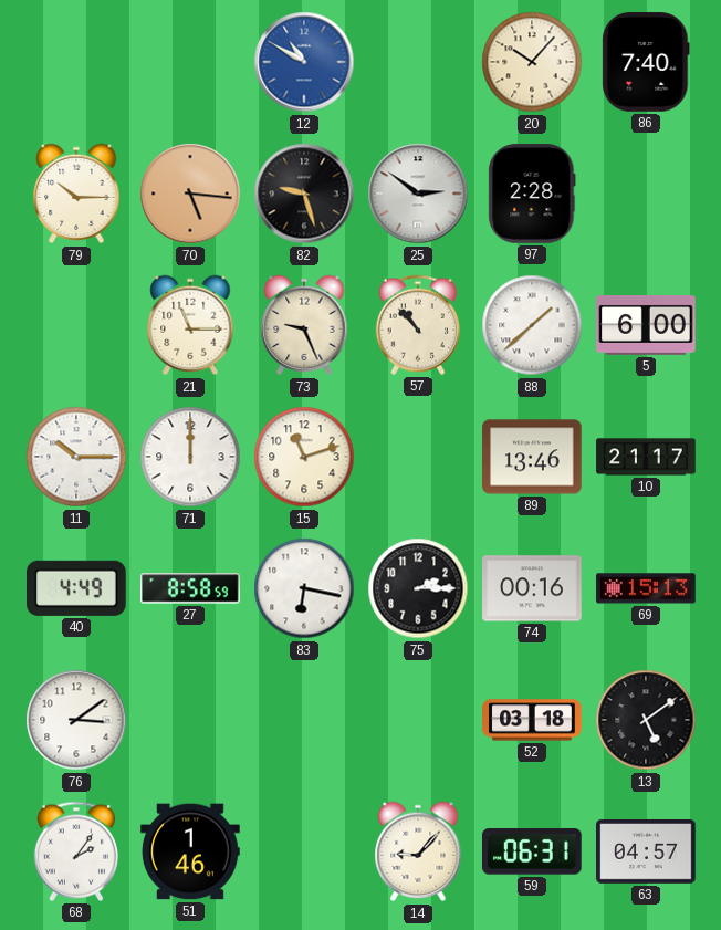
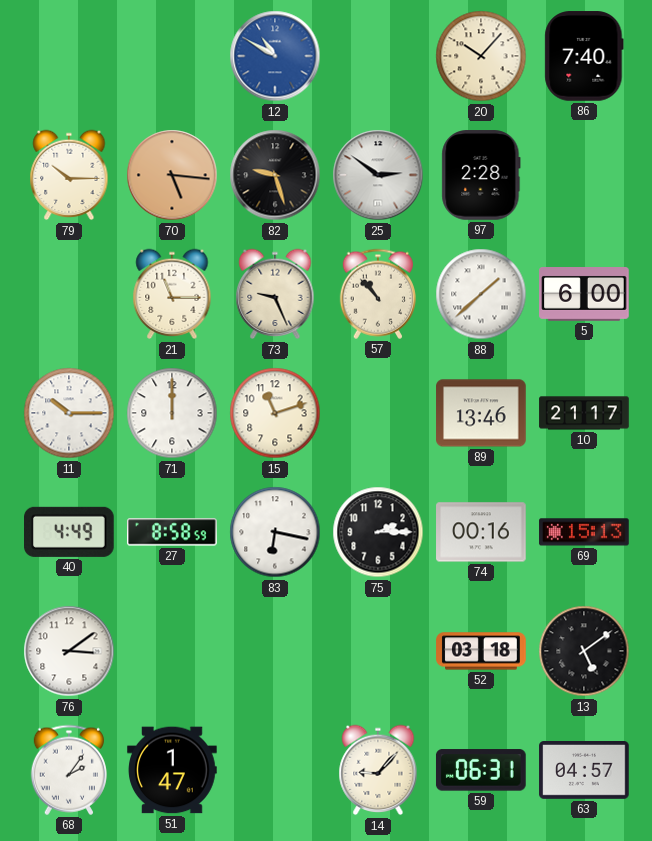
51: 1:46 -> 1:47
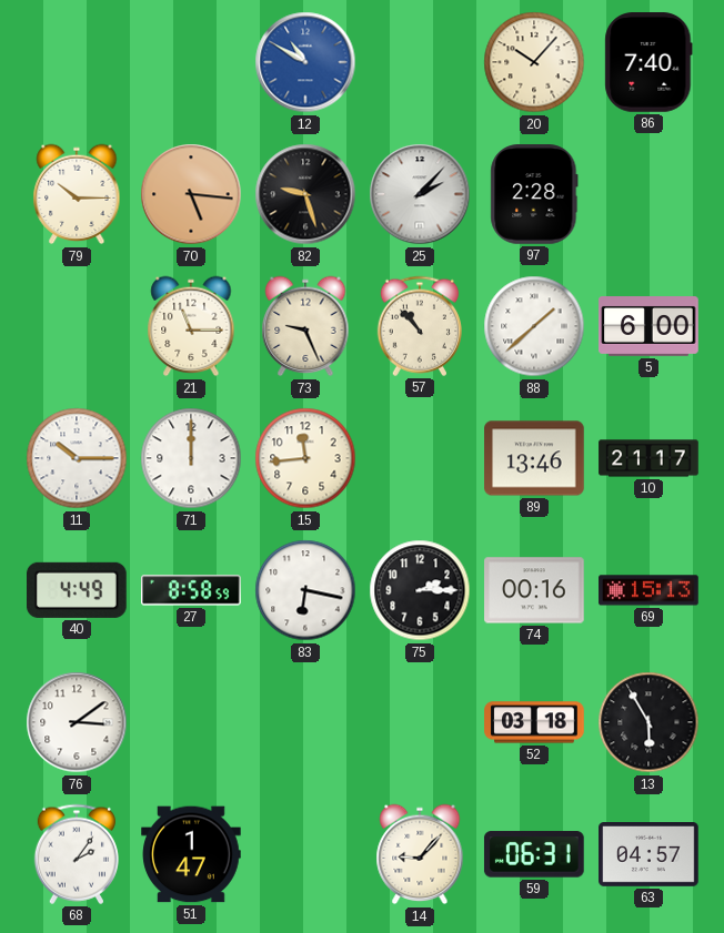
25: 2:51 -> 2:07
15: 11:12 -> 11:44
13: 5:09 -> 5:55
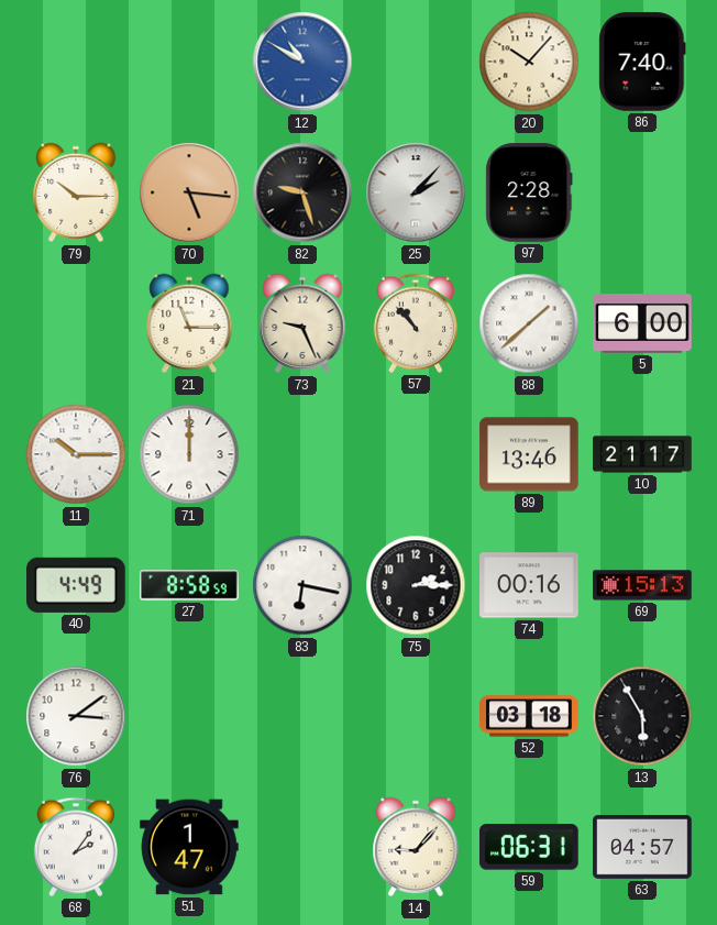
15: 11:44 -> none
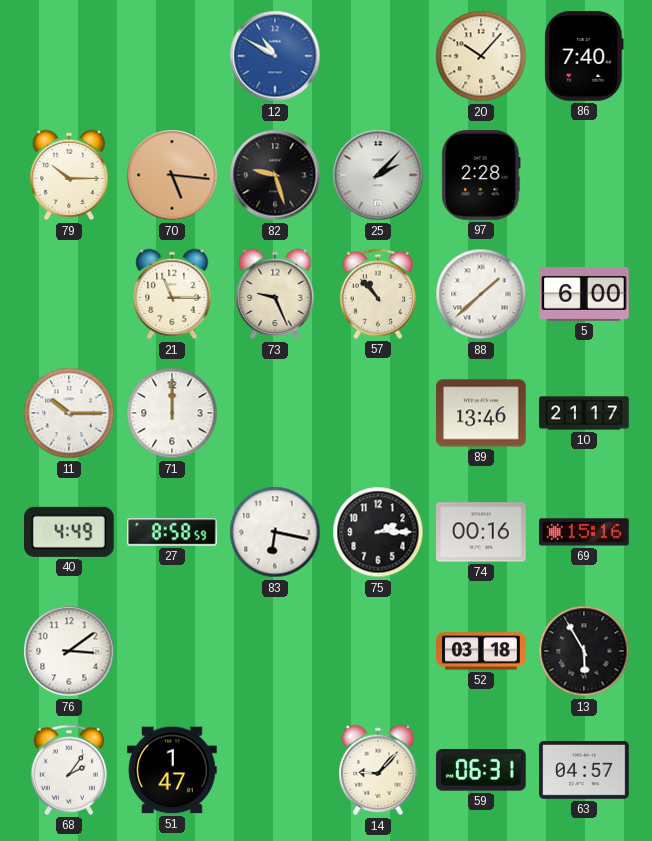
69: 15:13 -> 15:16
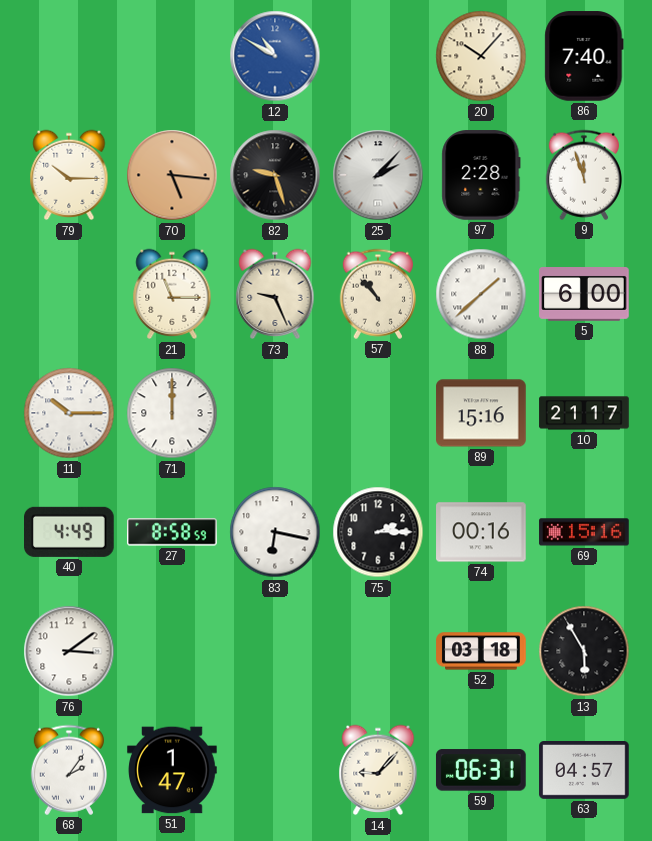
9: none -> 11:57
89: 13:46 -> 15:16
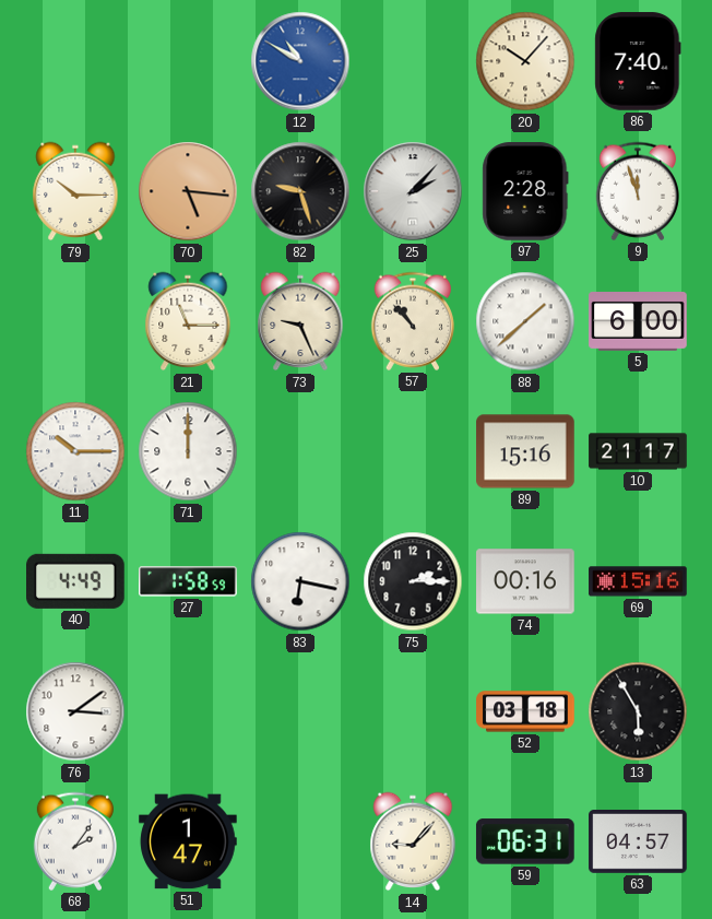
27: 8:58 -> 1:58
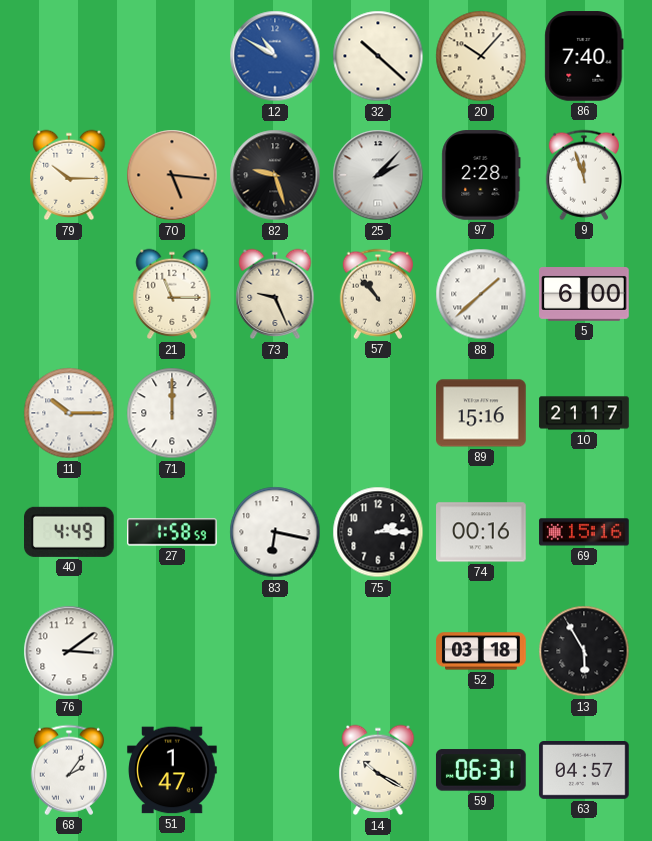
32: none -> 10:22
14: 9:07 -> 10:20
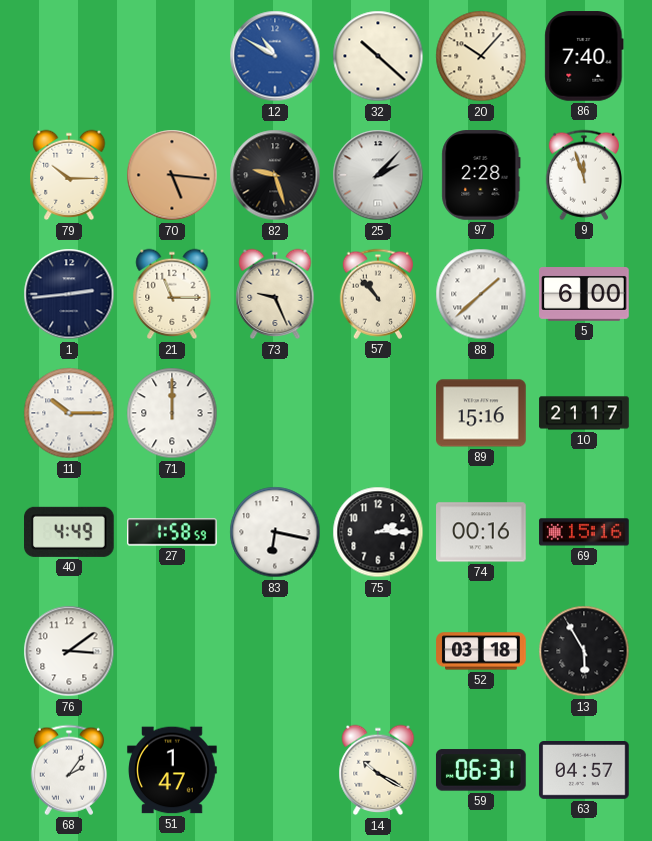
1: none -> 2:44
